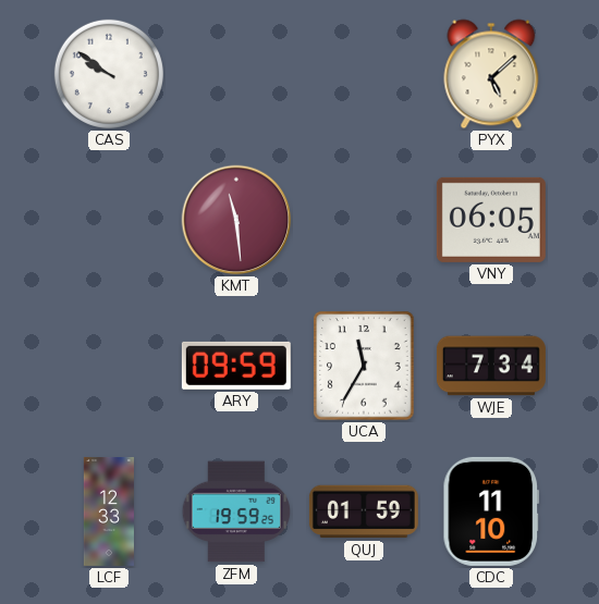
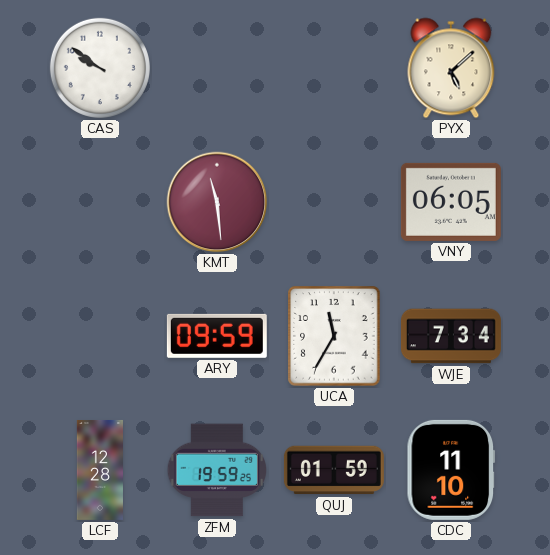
LCF: 12:33 -> 12:28
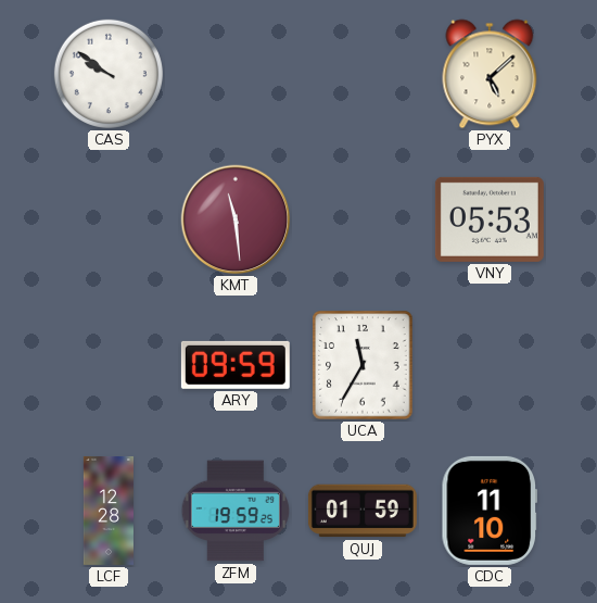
VNY: 06:05 -> 05:53
WJE: 7:34 -> none
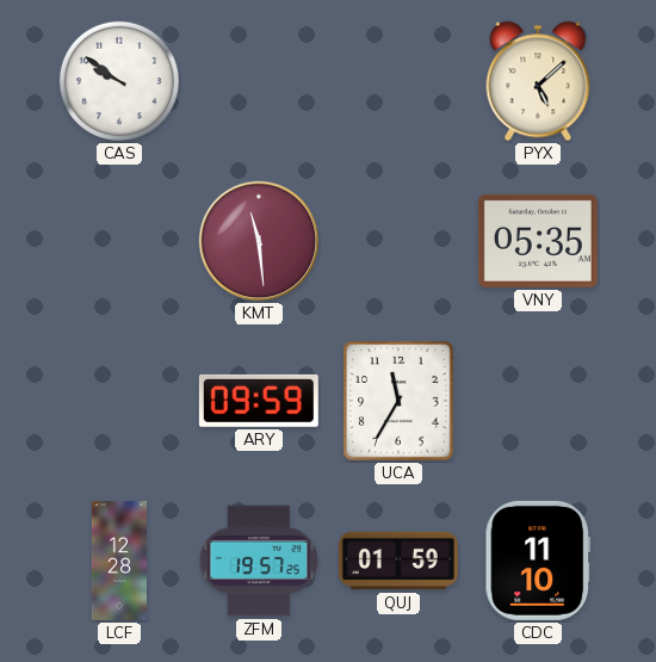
VNY: 05:53 -> 05:35
ZFM: 19:59 -> 19:57
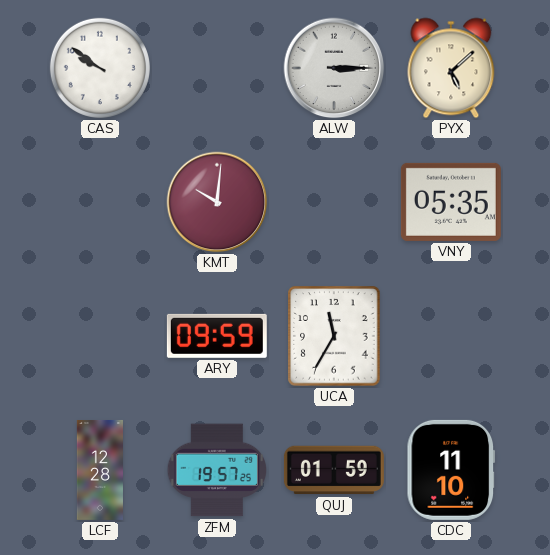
ALW: none -> 3:15
KMT: 11:29 -> 10:01
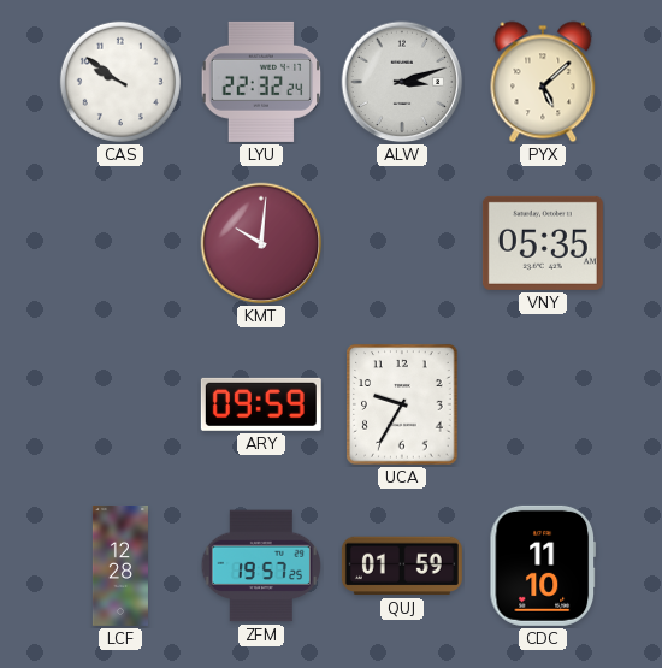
LYU: none -> 22:32
ALW: 3:15 -> 3:12
UCA: 11:35 -> 9:35
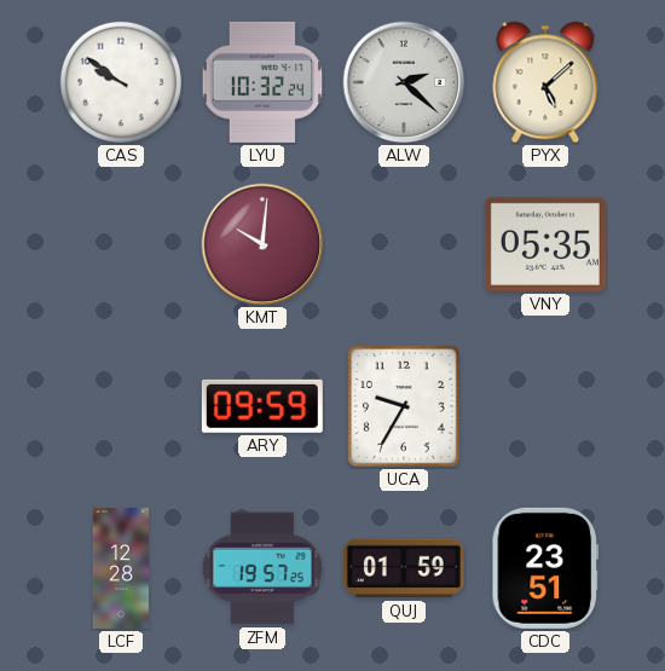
LYU: 22:32 -> 10:32
ALW: 3:12 -> 2:22
CDC: 11:10 -> 23:51
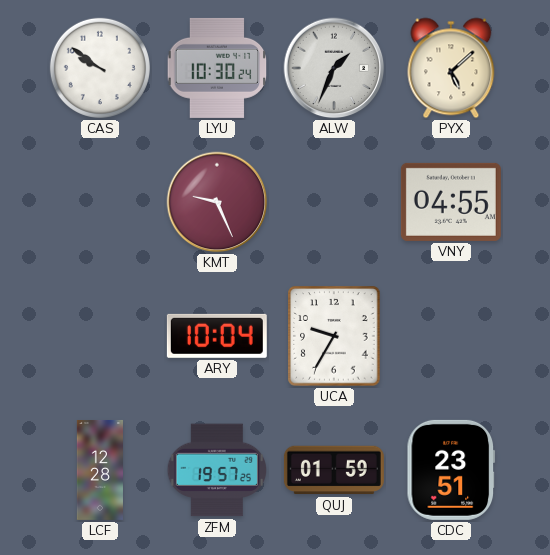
LYU: 10:32 -> 10:30
ALW: 2:22 -> 1:34
KMT: 10:01 -> 9:26
VNY: 05:35 -> 04:55
ARY: 09:59 -> 10:04
